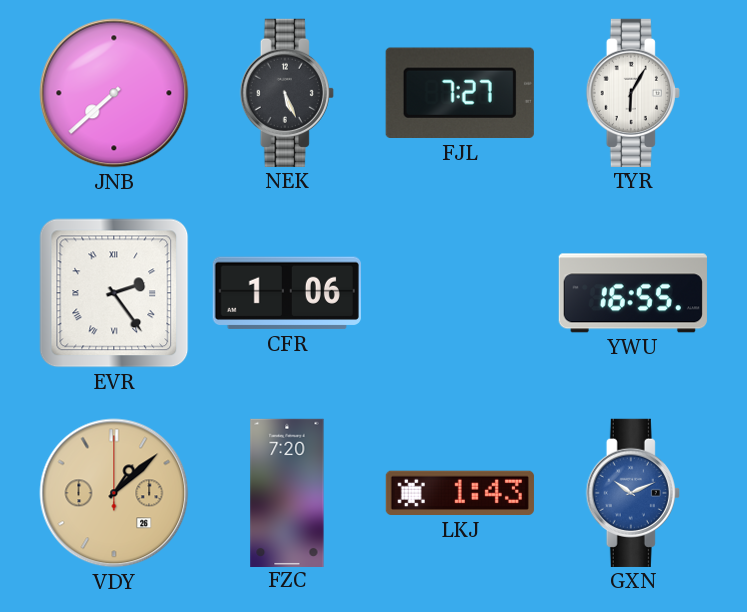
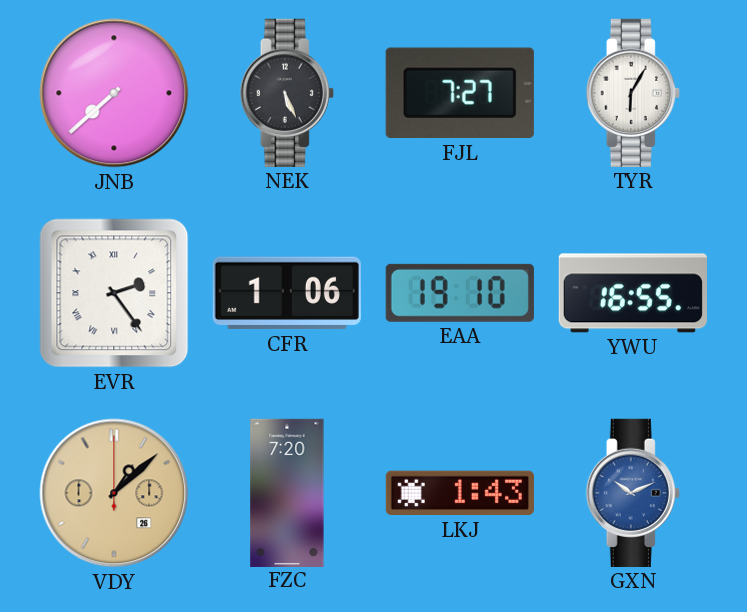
EAA: none -> 19:10
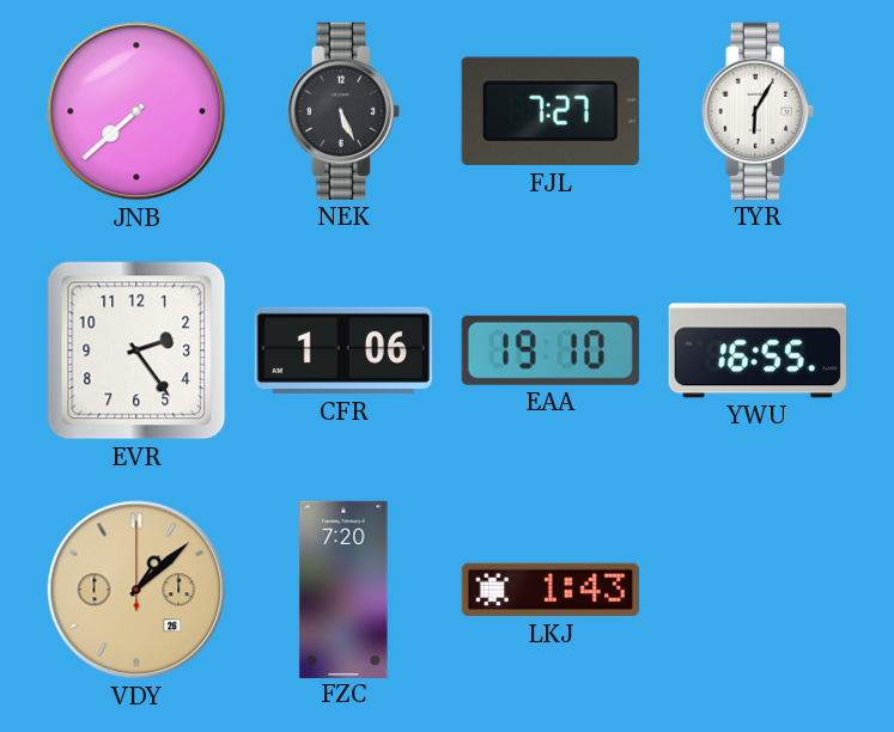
EVR numerals: Roman -> Arabic
GXN: 10:11 -> none
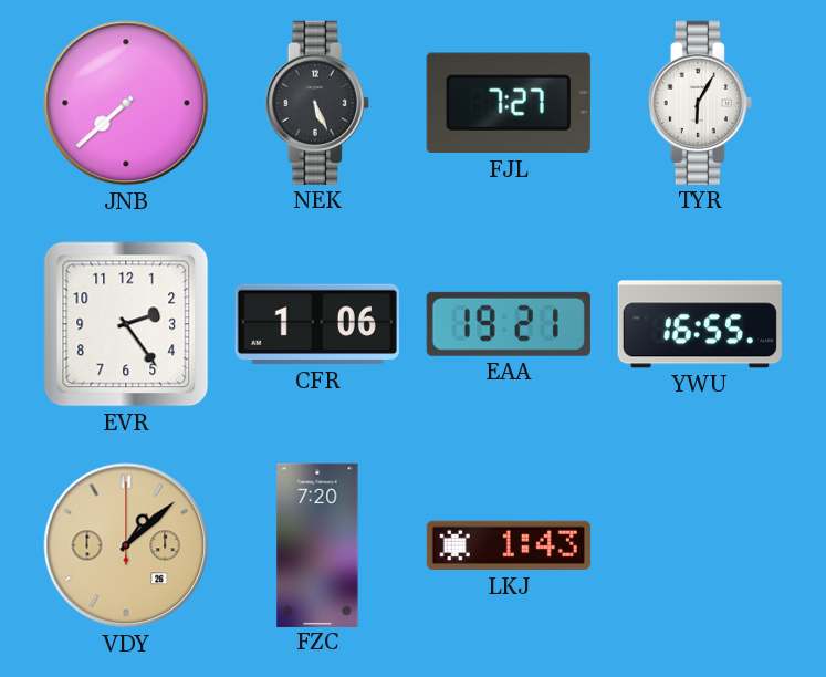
EAA: 19:10 -> 19:21
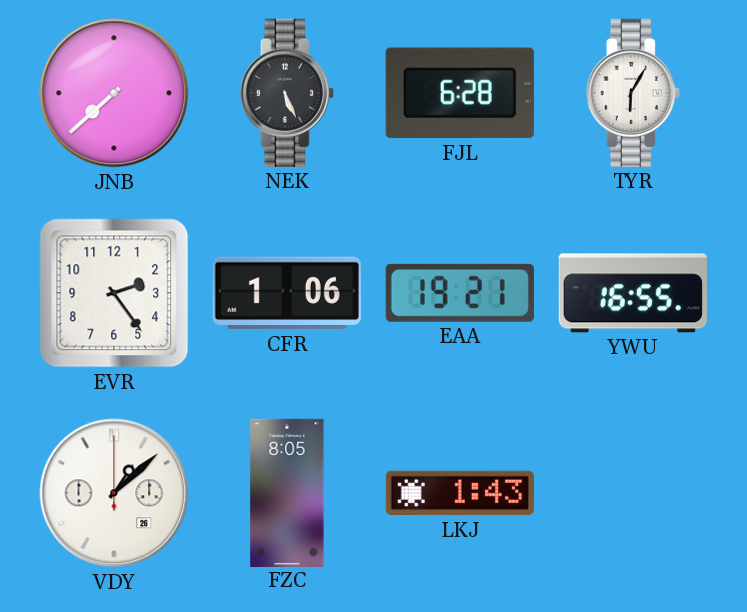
FJL: 7:27 -> 6:28
VDY dial: champagne -> white
FZC: 7:20 -> 8:05
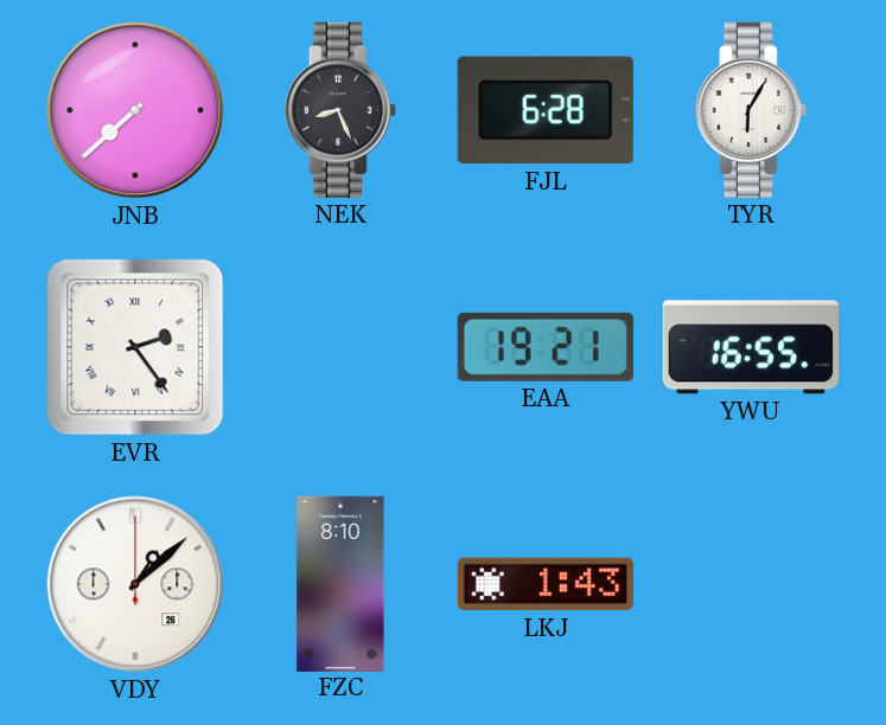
NEK: 5:26 -> 8:26
EVR numerals: Arabic -> Roman
CFR: 1:06 -> none
FZC: 8:05 -> 8:10
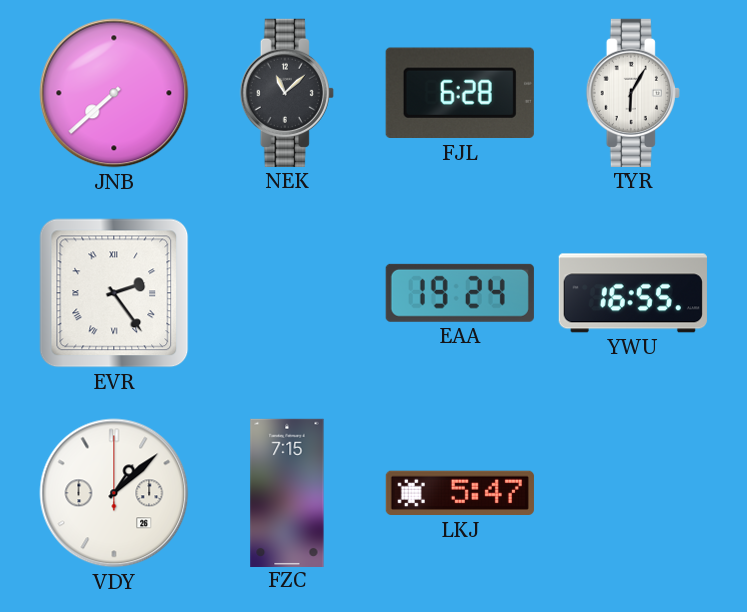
NEK: 8:26 -> 11:08
EAA: 19:21 -> 19:24
FZC: 8:10 -> 7:15
LKJ: 1:43 -> 5:47
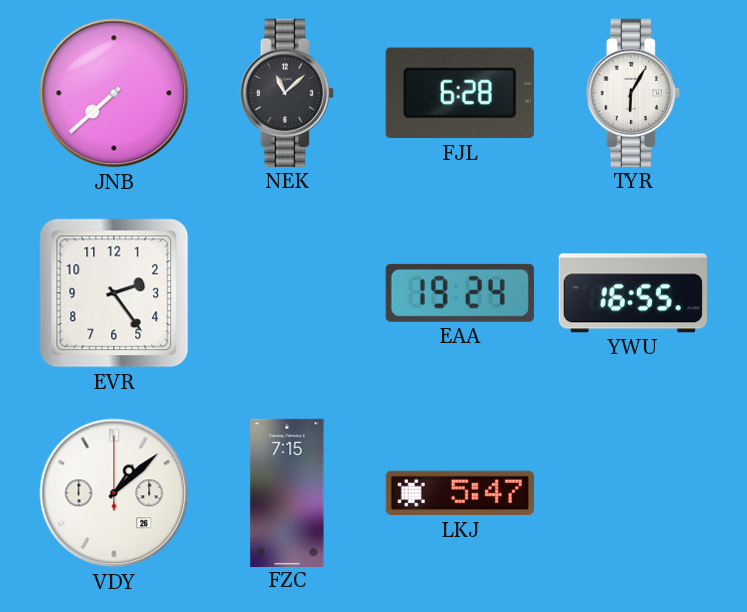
EVR numerals: Roman -> Arabic
